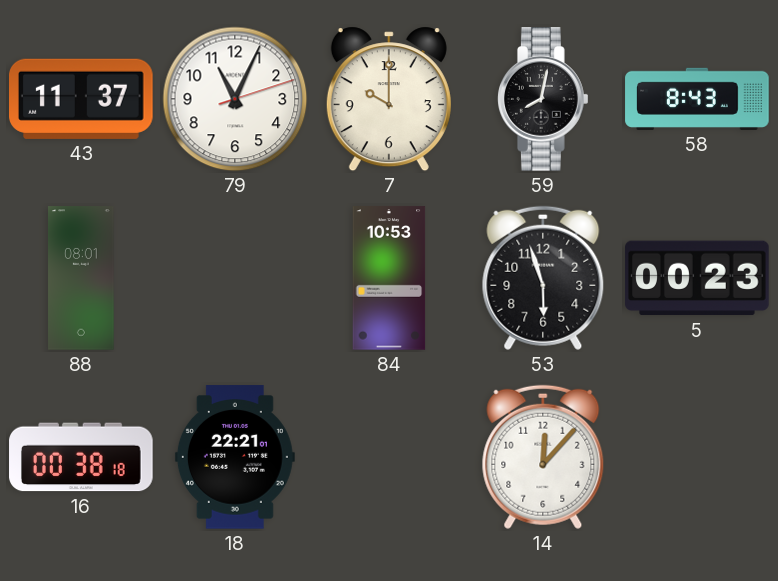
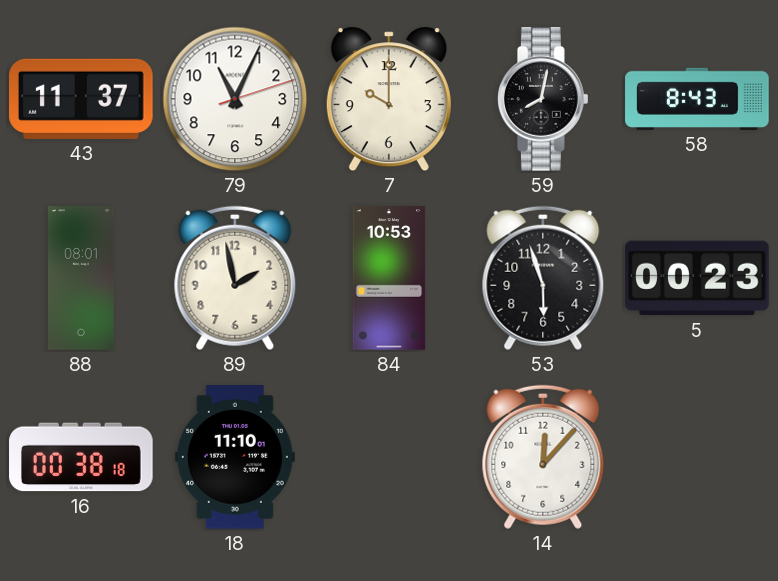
89: none -> 1:58
18: 22:21 -> 11:10
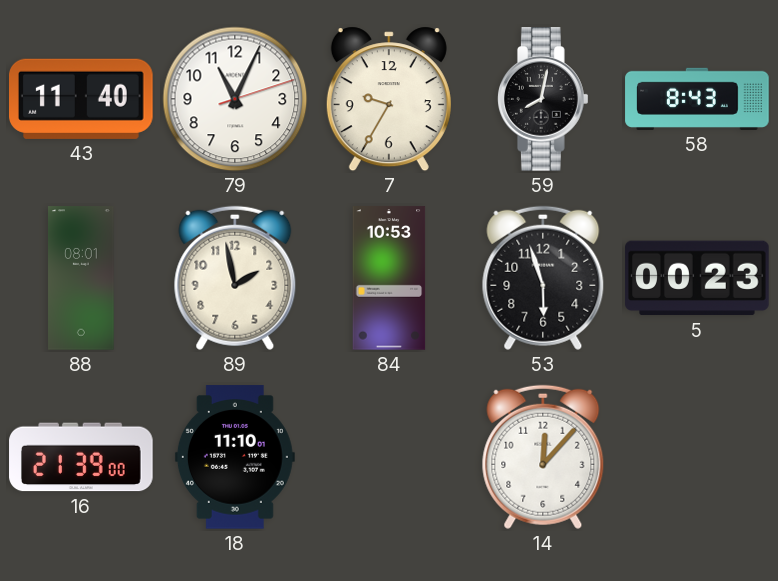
43: 11:37 -> 11:40
7: 10:00 -> 9:35
16: 00:38 -> 21:39
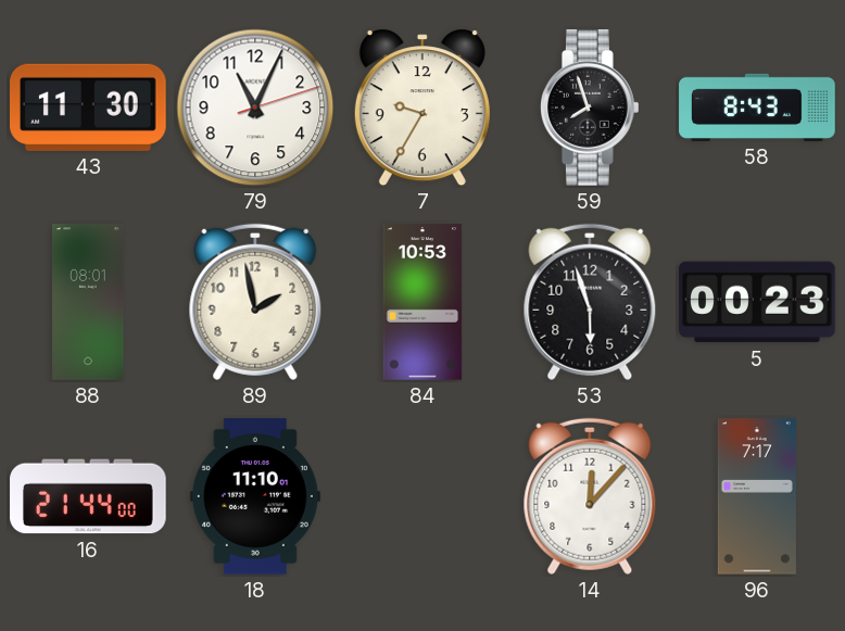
43: 11:40 -> 11:30
59: 8:02 -> 7:57
16: 21:39 -> 21:44
96: none -> 7:17
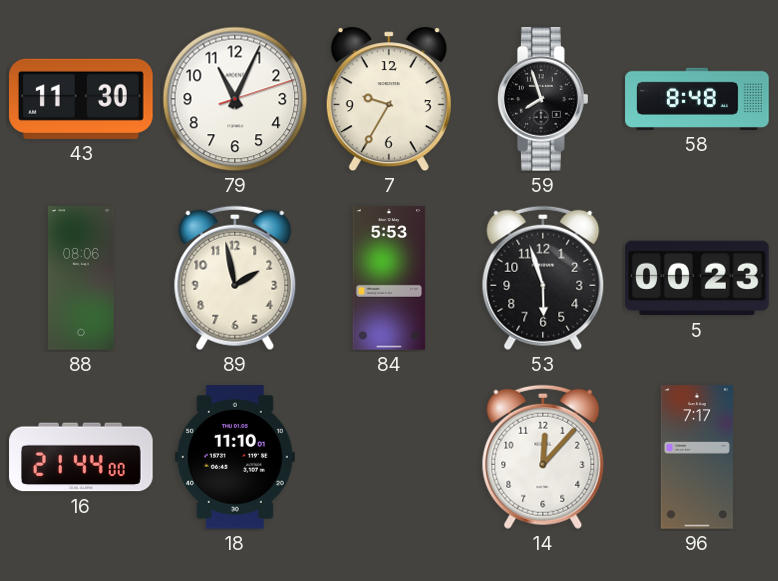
58: 8:43 -> 8:48
88: 08:01 -> 08:06
84: 10:53 -> 5:53
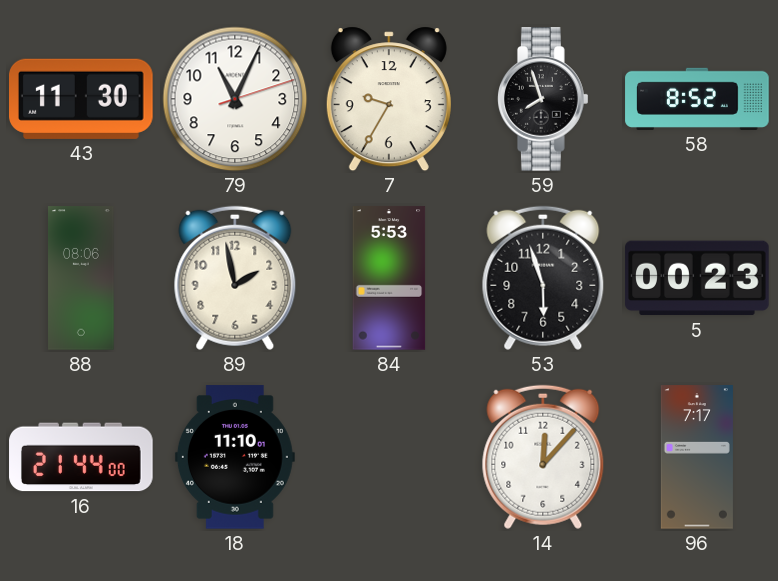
58: 8:48 -> 8:52
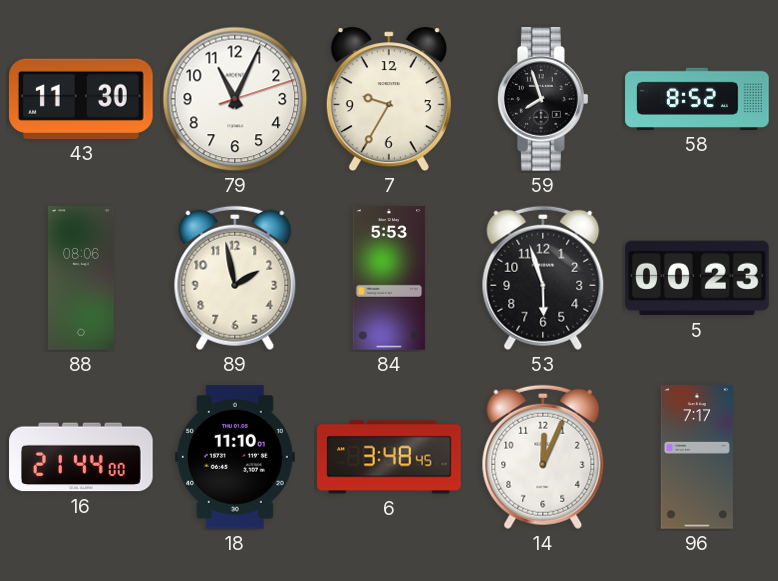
6: none -> 3:48
14: 12:07 -> 12:04
